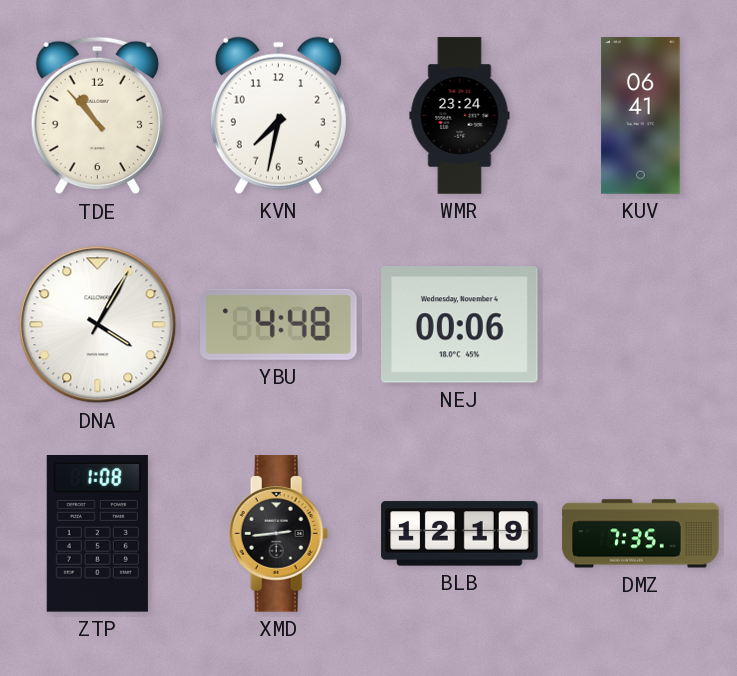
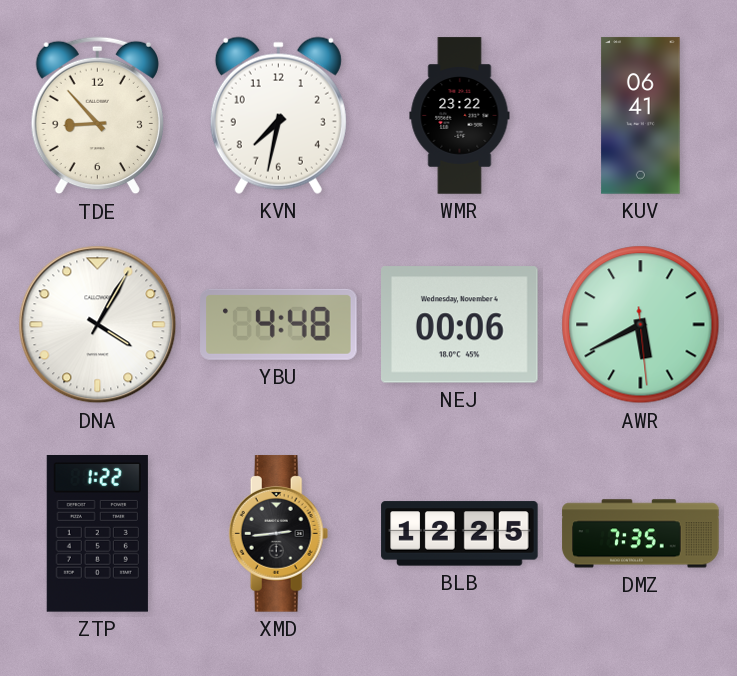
TDE: 10:53 -> 8:53
WMR: 23:24 -> 23:22
AWR: none -> 5:40
ZTP: 1:08 -> 1:22
BLB: 12:19 -> 12:25
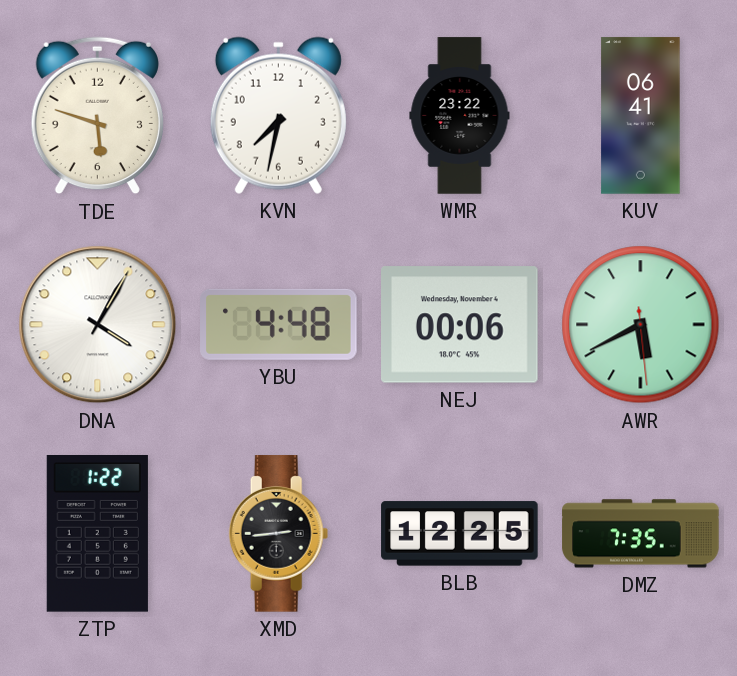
TDE: 8:53 -> 5:48
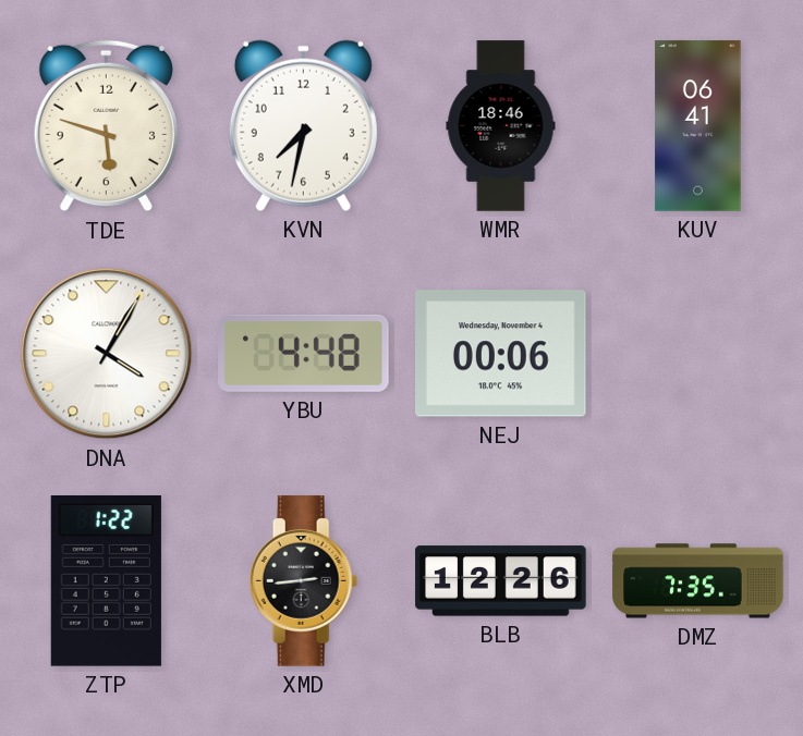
WMR: 23:22 -> 18:46
AWR: 5:40 -> none
BLB: 12:25 -> 12:26
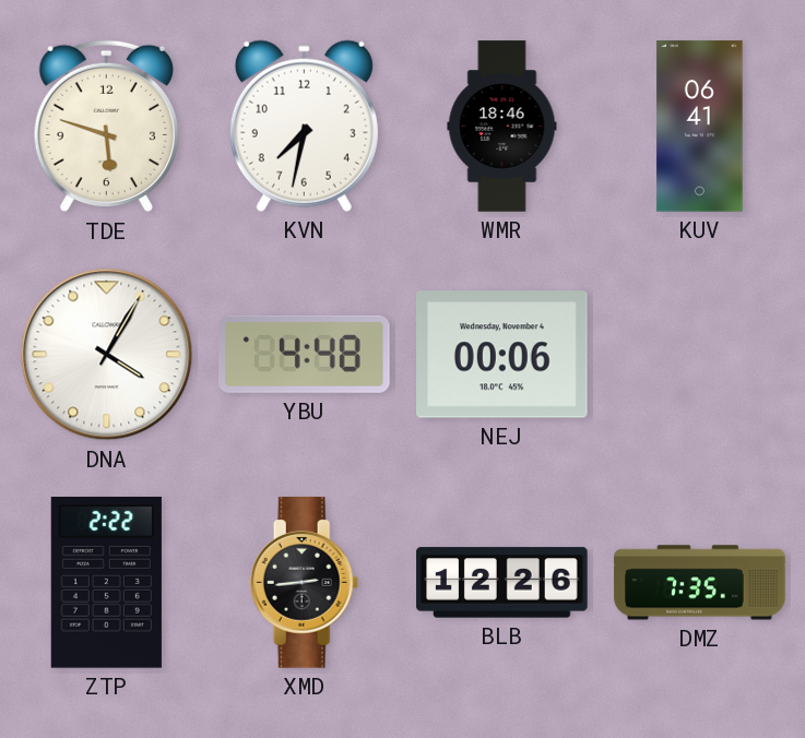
ZTP: 1:22 -> 2:22
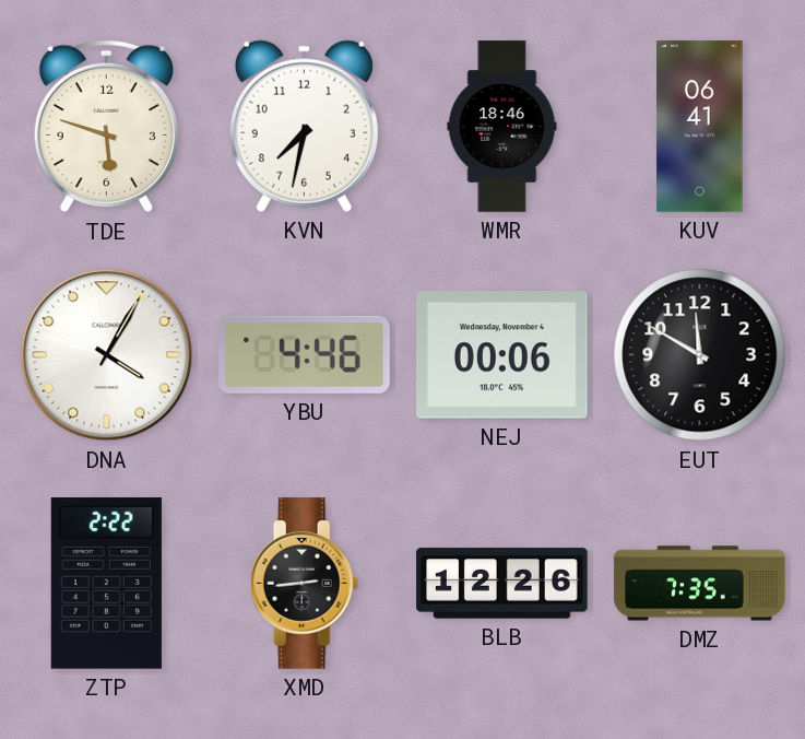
YBU: 4:48 -> 4:46
EUT: none -> 11:50
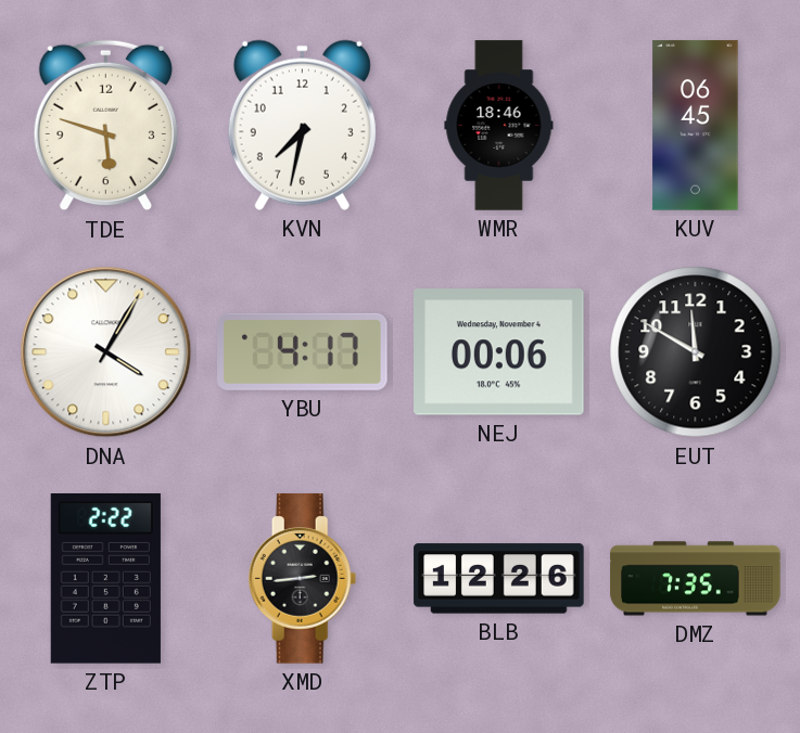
KUV: 06:41 -> 06:45
YBU: 4:46 -> 4:17
